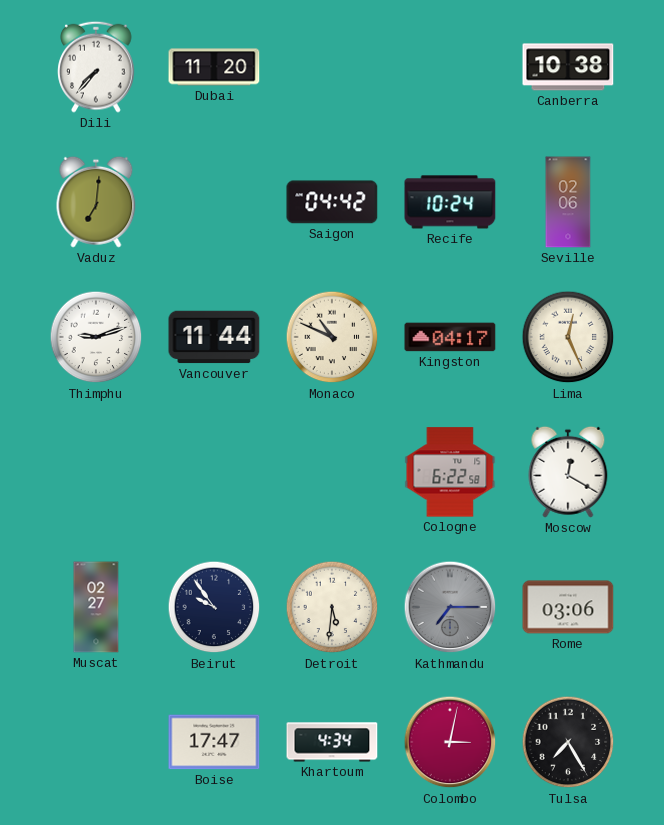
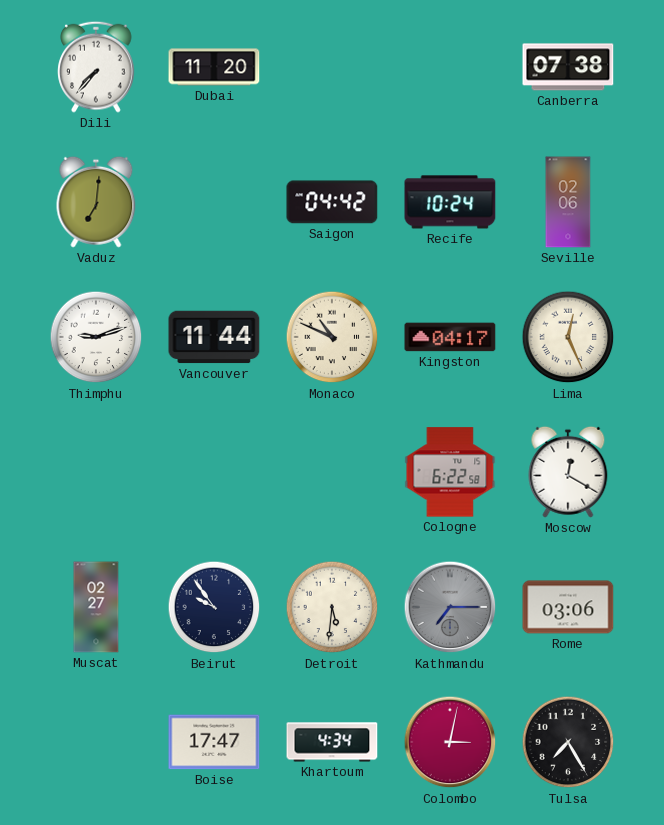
Canberra: 10:38 -> 07:38
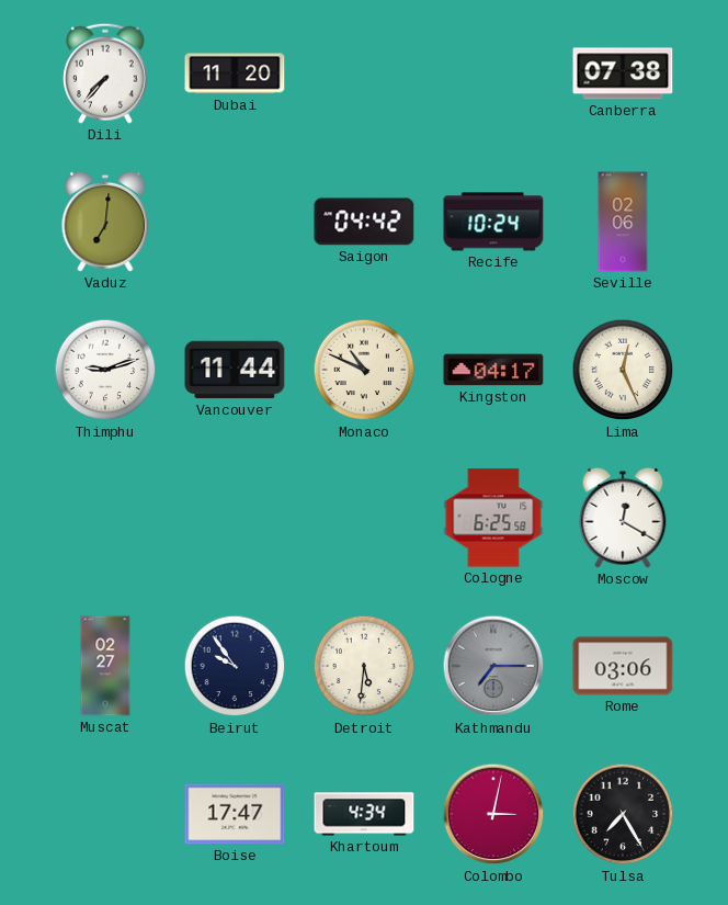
Cologne: 6:22 -> 6:25
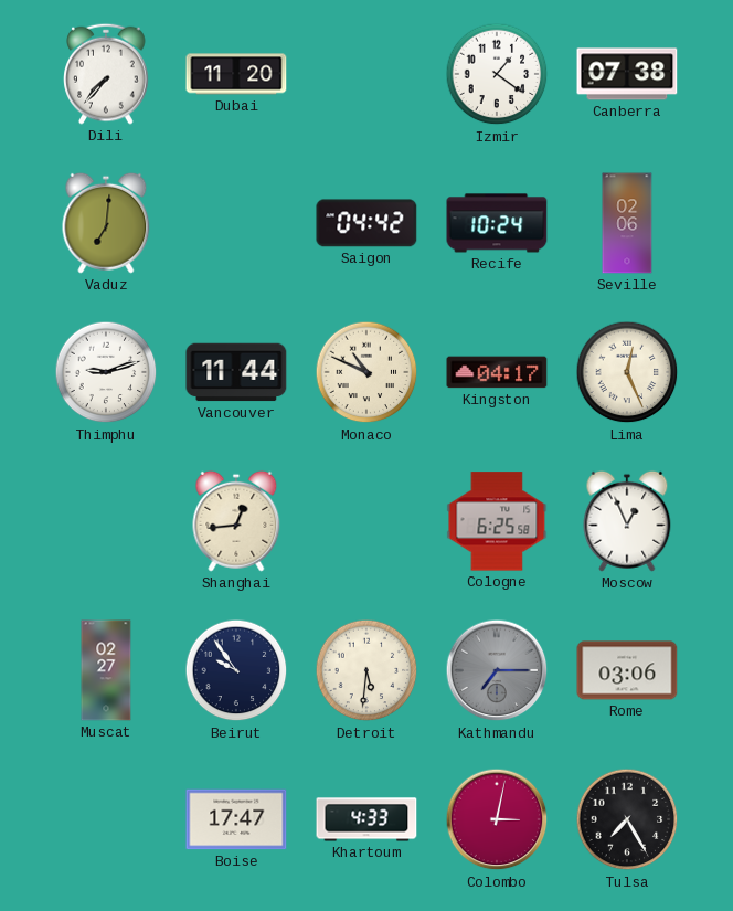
Izmir: none -> 1:21
Shanghai: none -> 12:44
Moscow: 12:20 -> 12:56
Khartoum: 4:34 -> 4:33
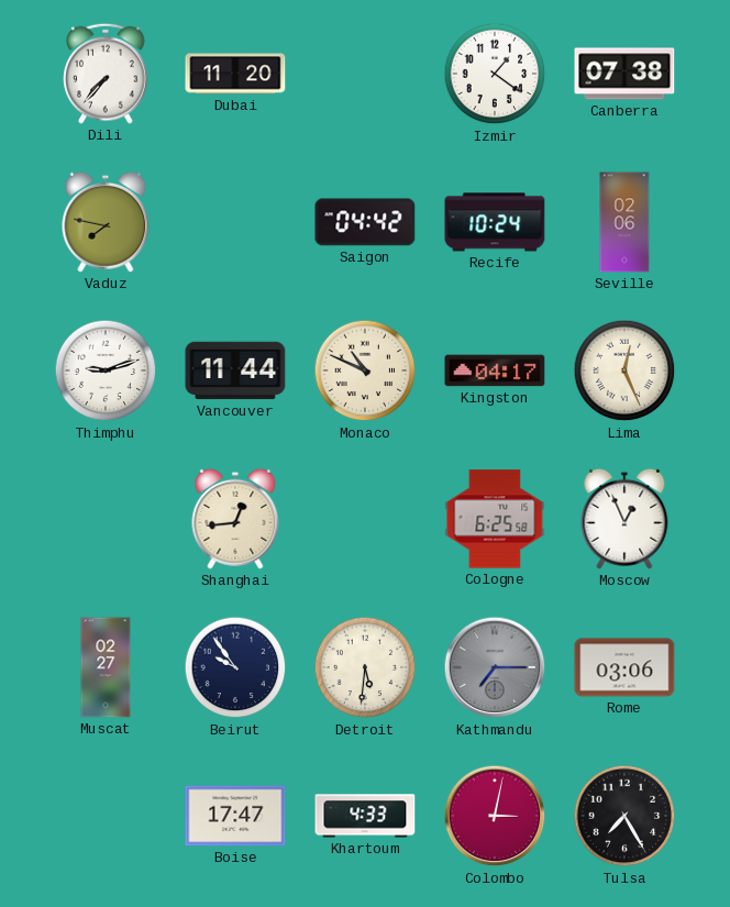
Vaduz: 7:01 -> 7:47
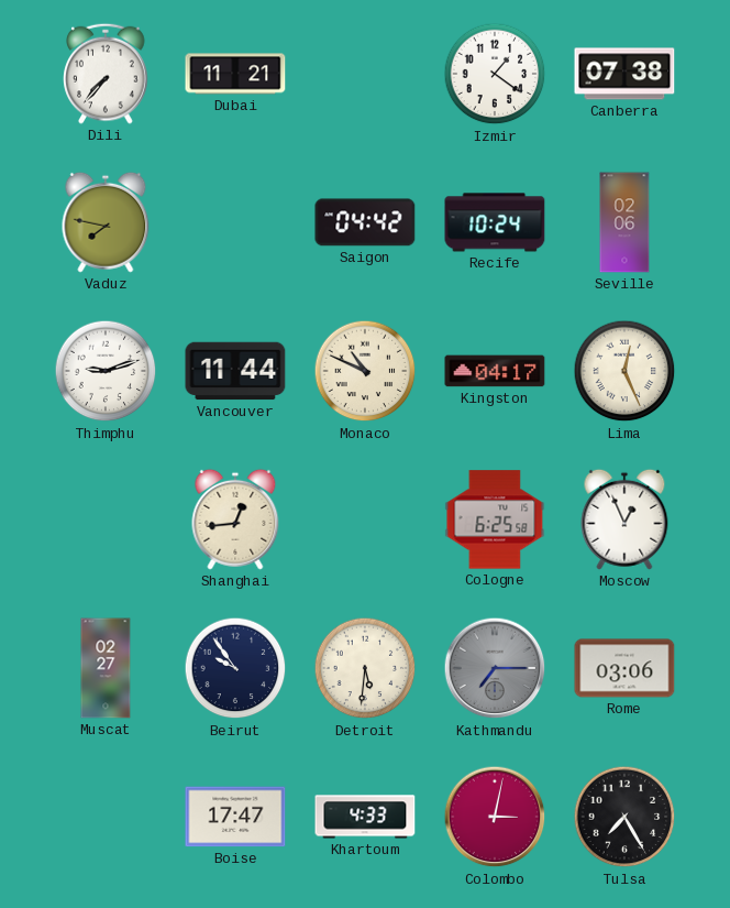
Dubai: 11:20 -> 11:21
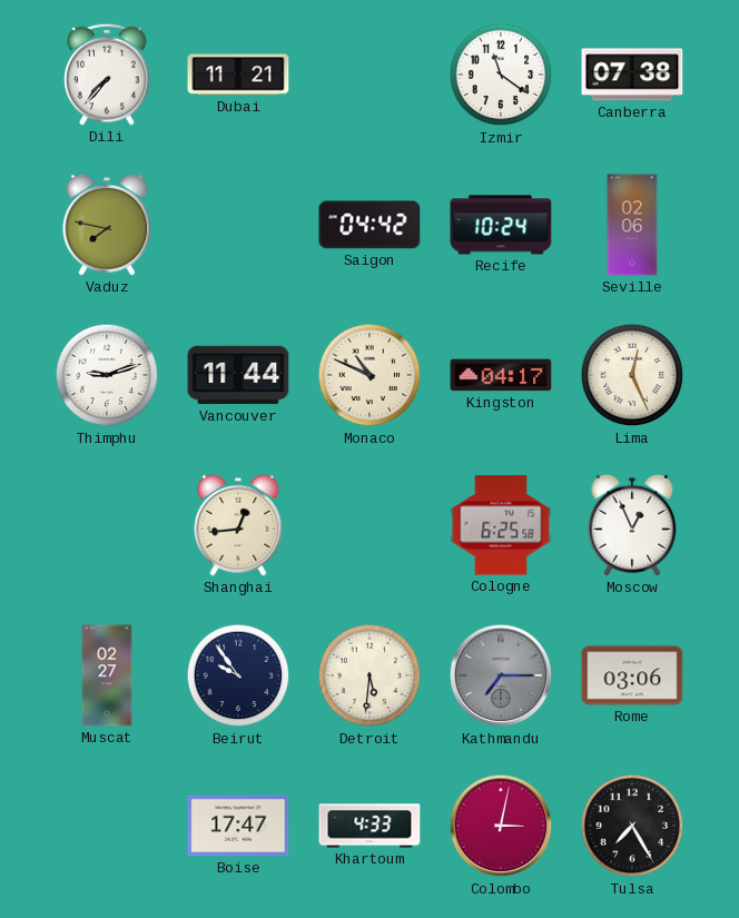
Izmir: 1:21 -> 11:21
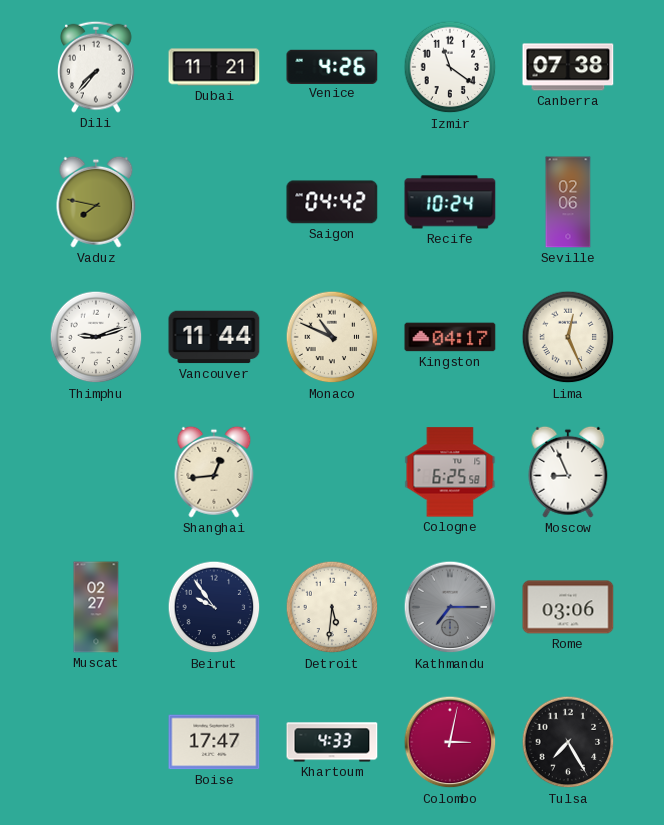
Venice: none -> 4:26
Moscow: 12:56 -> 8:56
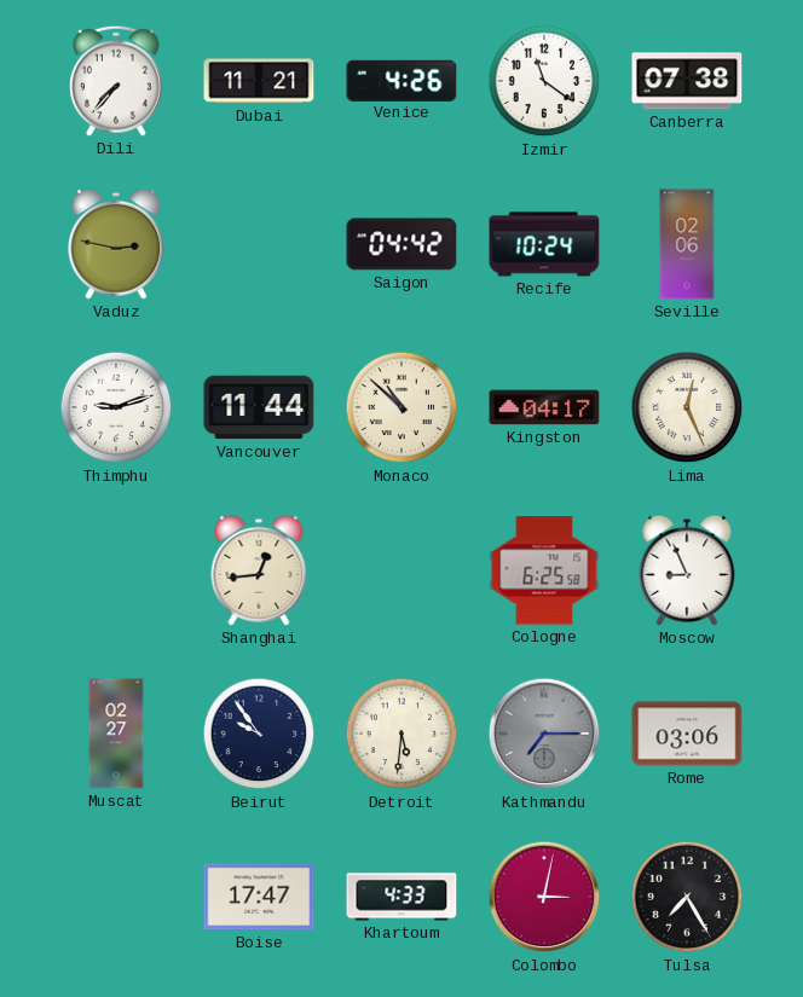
Vaduz: 7:47 -> 2:47
Monaco: 10:49 -> 10:52
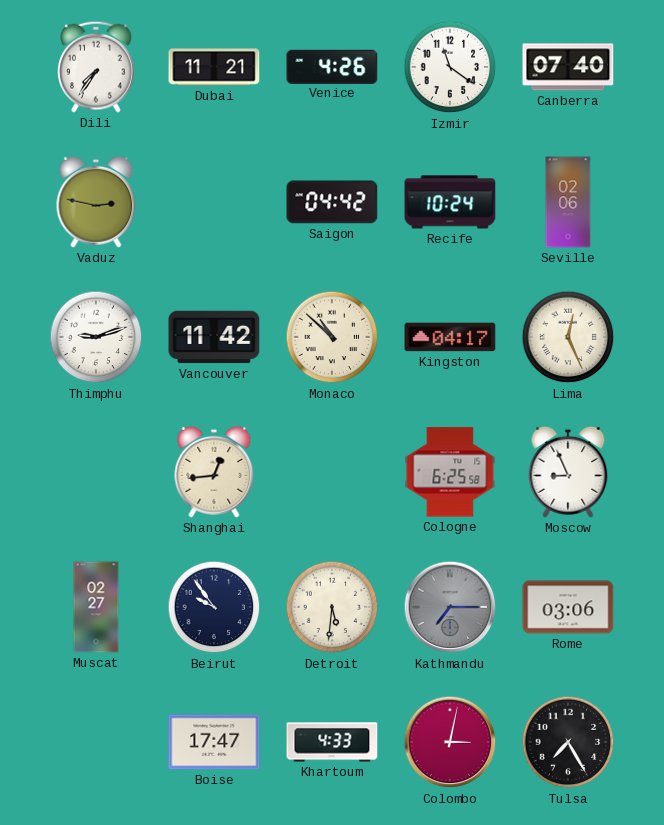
Dili: 7:37 -> 7:36
Canberra: 07:38 -> 07:40
Vancouver: 11:44 -> 11:42
